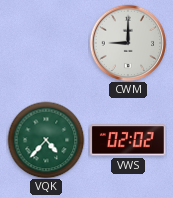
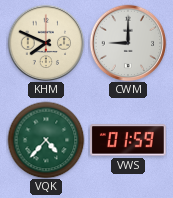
KHM: none -> 7:49
VWS: 02:02 -> 01:59
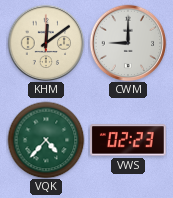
KHM: 7:49 -> 12:09
VWS: 01:59 -> 02:23
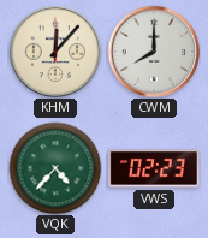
KHM: 12:09 -> 12:07
CWM: 9:00 -> 8:00
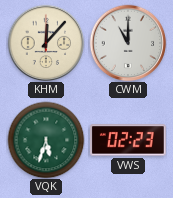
CWM: 8:00 -> 11:00
VQK: 4:37 -> 5:33
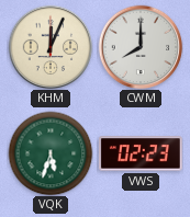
KHM: 12:07 -> 12:04
CWM: 11:00 -> 8:00
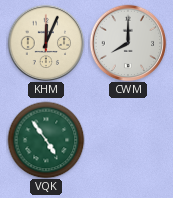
VQK: 5:33 -> 4:54
VWS: 02:23 -> none
